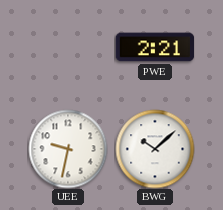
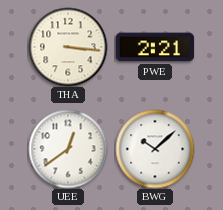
THA: none -> 3:16
UEE: 9:32 -> 12:39
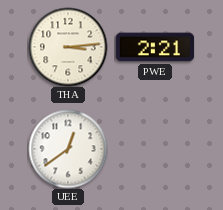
THA: 3:16 -> 3:14
BWG: 10:08 -> none
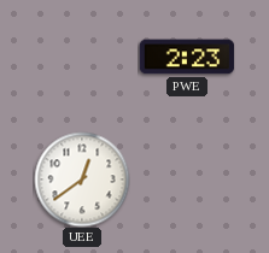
THA: 3:14 -> none
PWE: 2:21 -> 2:23
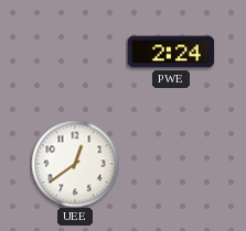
PWE: 2:23 -> 2:24
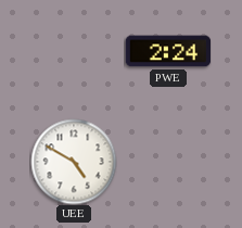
UEE: 12:39 -> 4:50
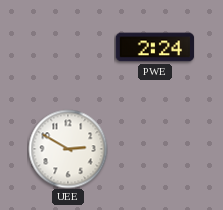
UEE: 4:50 -> 2:50
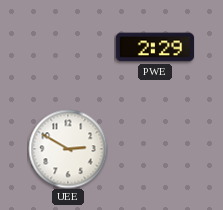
PWE: 2:24 -> 2:29
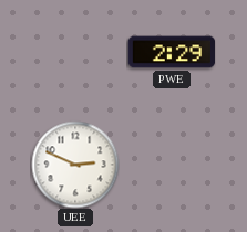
UEE: 2:50 -> 2:49
